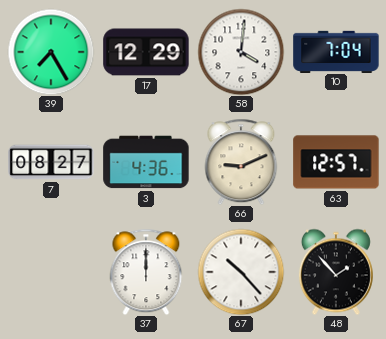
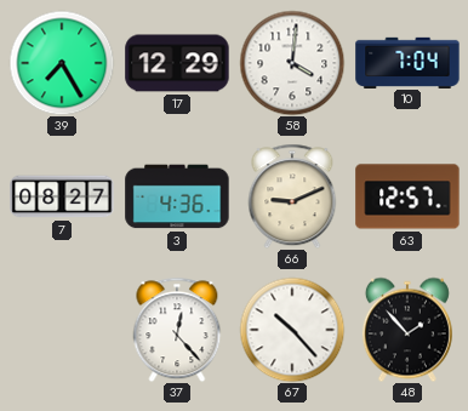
37: 12:00 -> 12:23
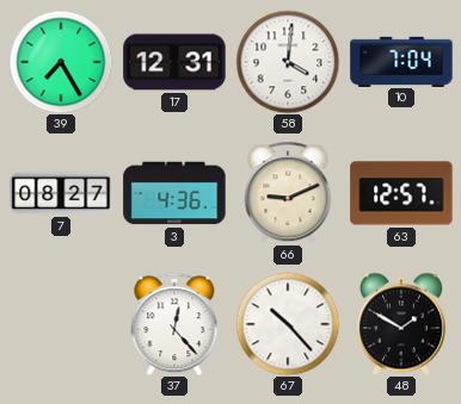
17: 12:29 -> 12:31
48: 1:53 -> 1:50
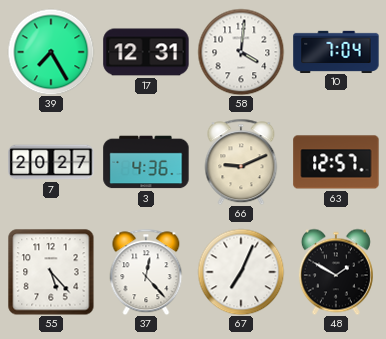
7: 08:27 -> 20:27
55: none -> 5:23
67: 10:23 -> 7:04
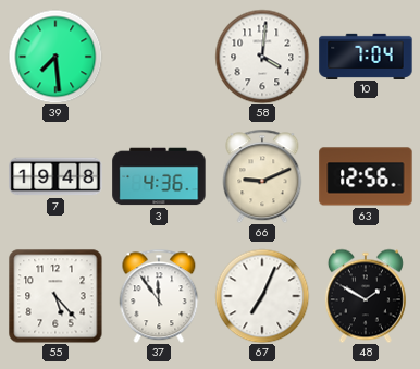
39: 7:25 -> 7:29
17: 12:31 -> none
7: 20:27 -> 19:48
63: 12:57 -> 12:56
37: 12:23 -> 11:54
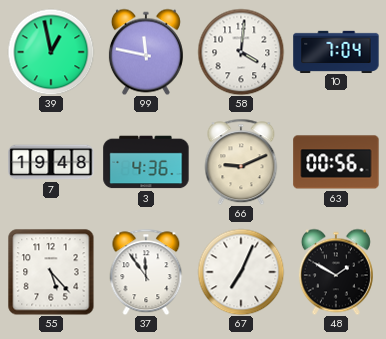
39: 7:29 -> 12:58
99: none -> 11:47
63: 12:56 -> 00:56
